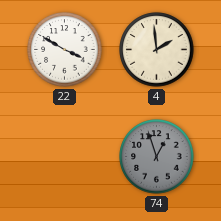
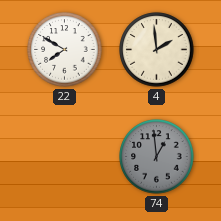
22: 3:50 -> 7:50
74: 12:57 -> 12:59
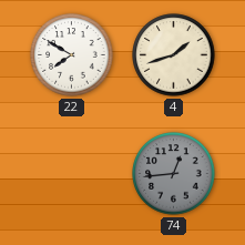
4: 1:59 -> 1:42
74: 12:59 -> 12:44
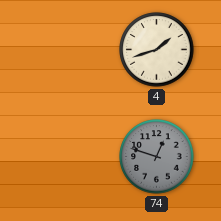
22: 7:50 -> none
74: 12:44 -> 12:48
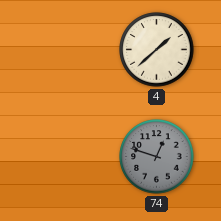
4: 1:42 -> 1:38
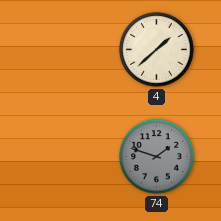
74: 12:48 -> 1:48
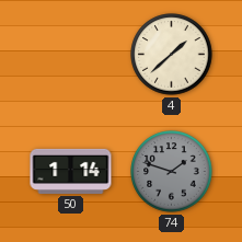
50: none -> 1:14
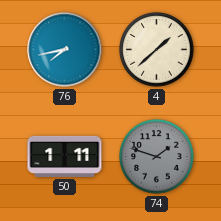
76: none -> 7:43
50: 1:14 -> 1:11
